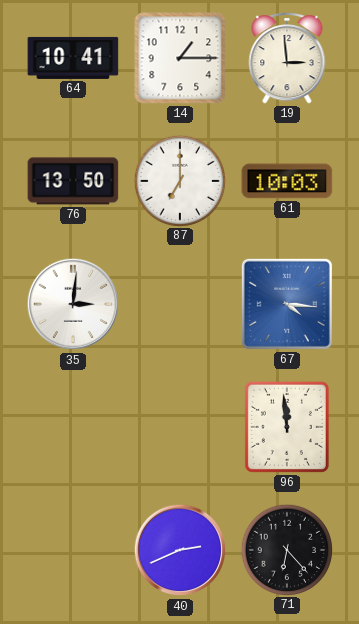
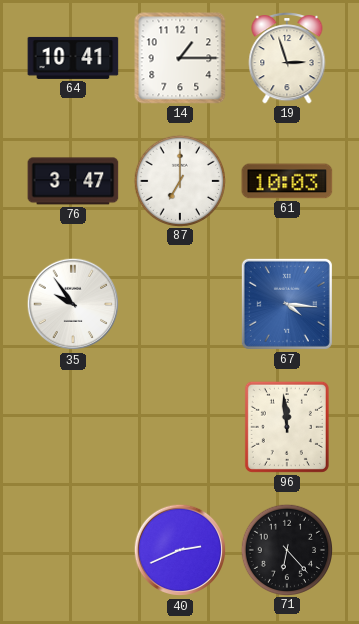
19: 2:59 -> 2:57
76: 13:50 -> 3:47
35: 3:01 -> 9:54
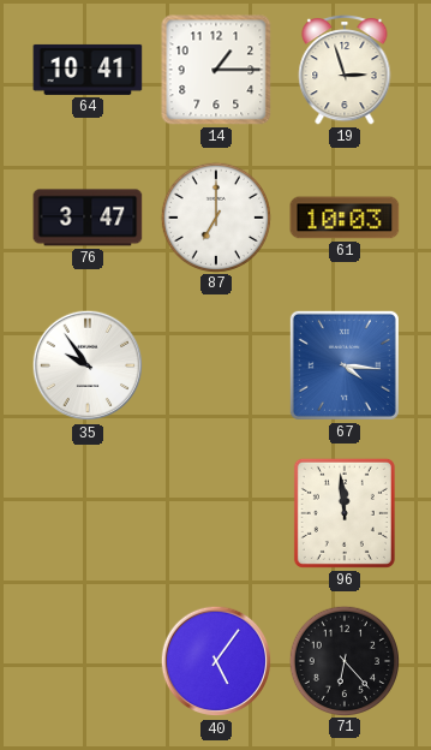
40: 2:41 -> 5:06
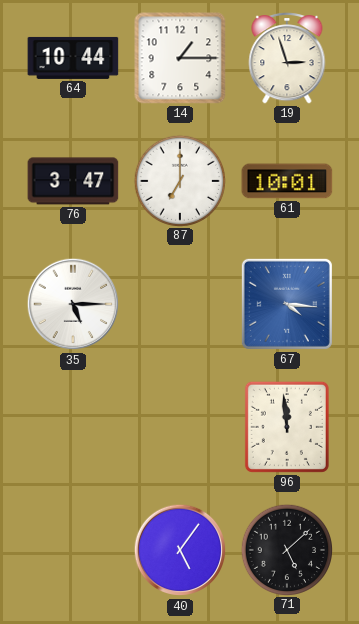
64: 10:41 -> 10:44
61: 10:03 -> 10:01
35: 9:54 -> 5:15
71: 6:23 -> 5:08
